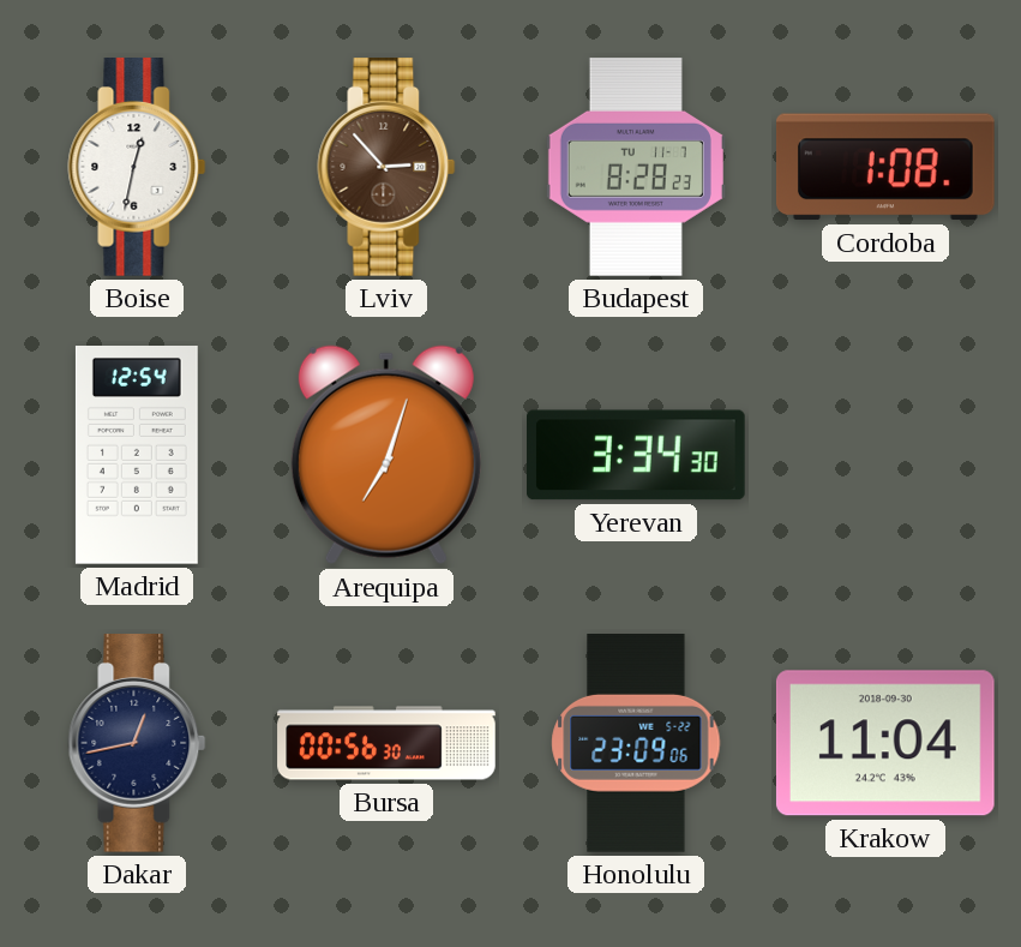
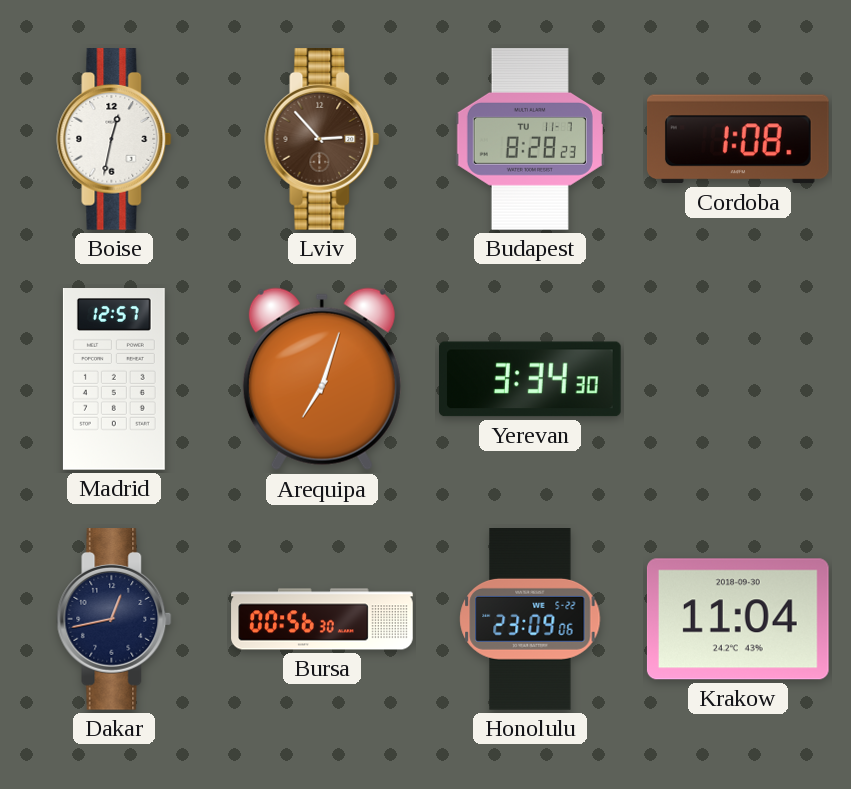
Madrid: 12:54 -> 12:57
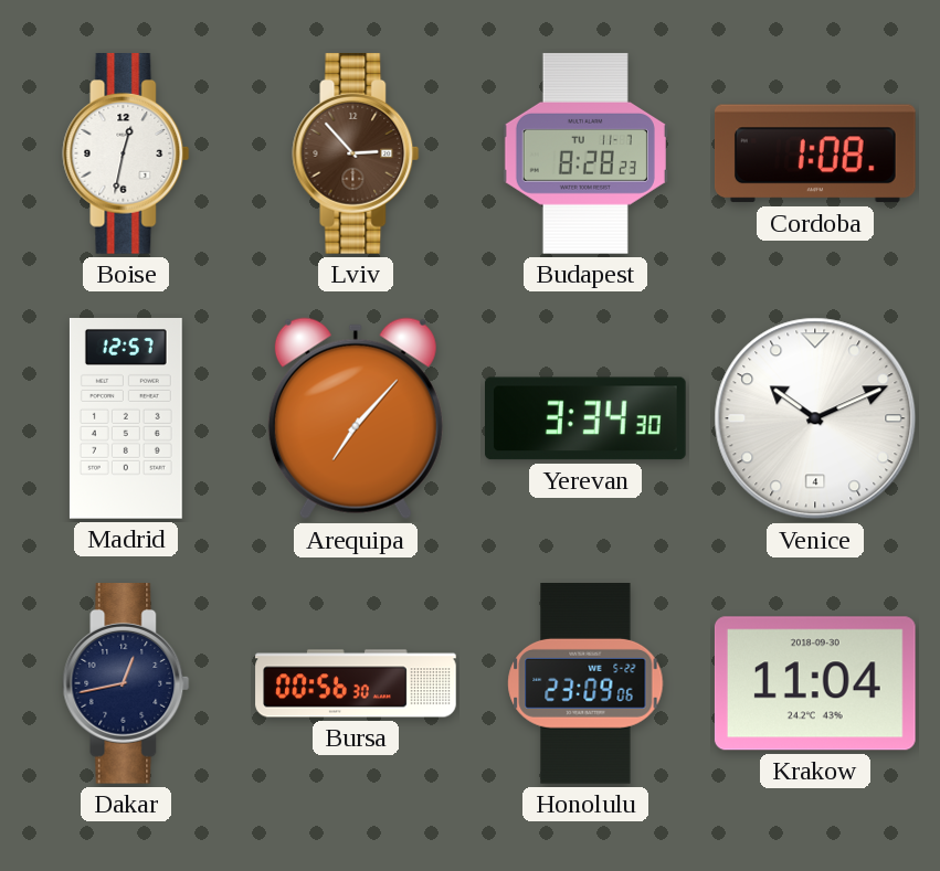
Arequipa: 7:03 -> 7:07
Venice: none -> 10:11
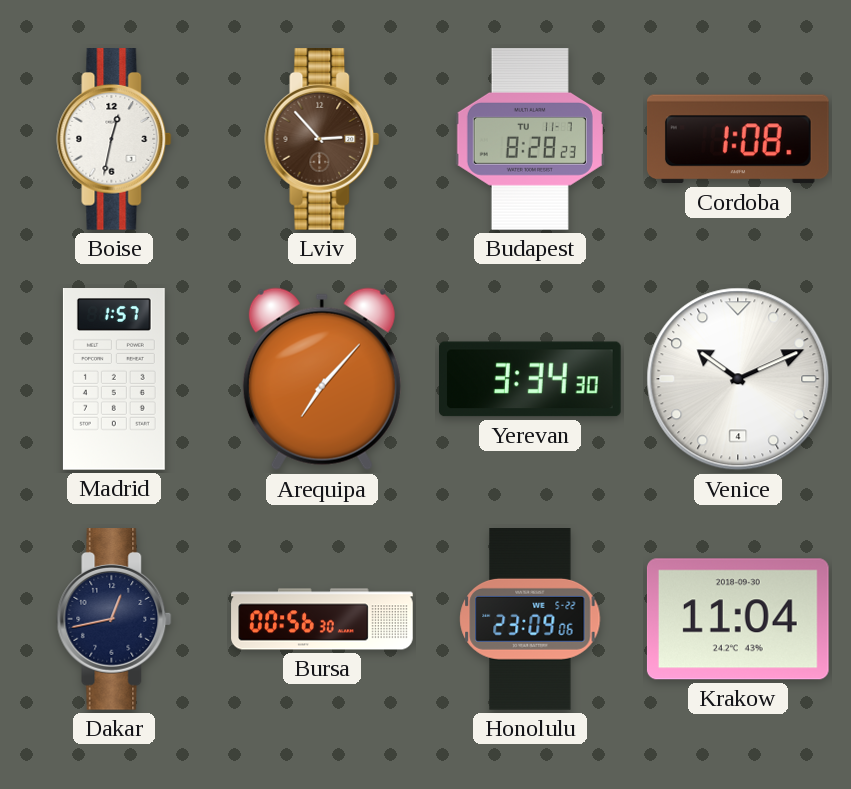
Madrid: 12:57 -> 1:57
